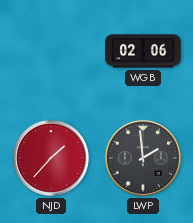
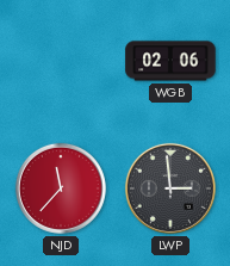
NJD: 1:37 -> 11:37
LWP: 1:59 -> 2:59
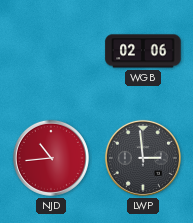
NJD: 11:37 -> 10:44
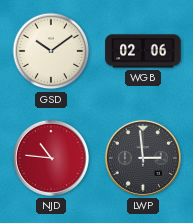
GSD: none -> 10:09
NJD: 10:44 -> 10:46
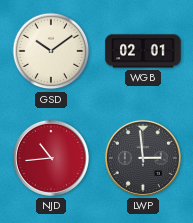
WGB: 02:06 -> 02:01
NJD: 10:46 -> 10:44
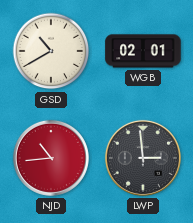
GSD: 10:09 -> 10:40
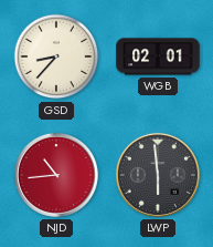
GSD: 10:40 -> 8:37
LWP: 2:59 -> 5:59
